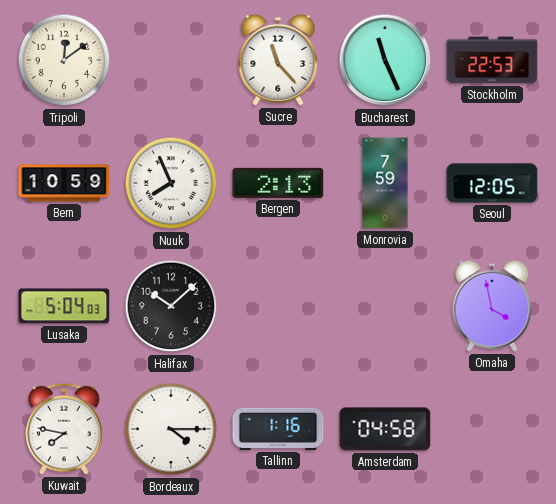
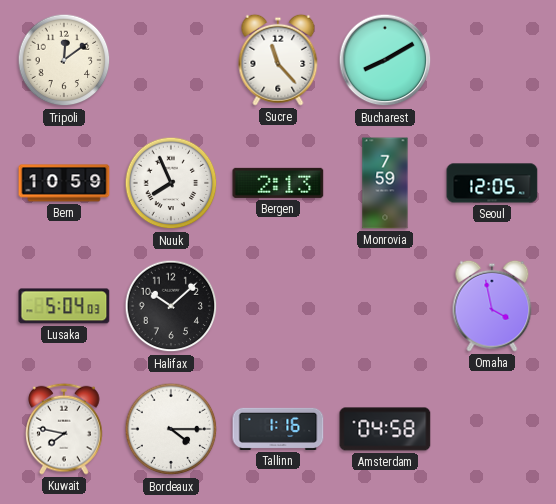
Bucharest: 11:26 -> 8:10
Stockholm: 22:53 -> none
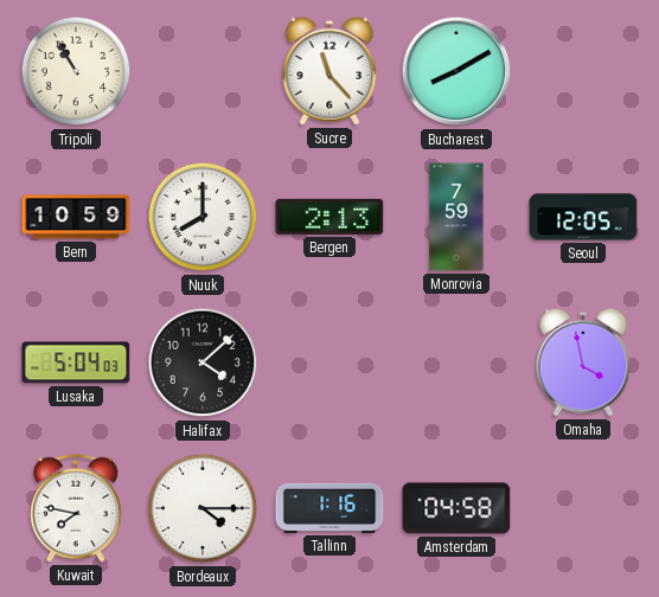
Tripoli: 12:09 -> 10:55
Nuuk: 7:56 -> 8:00
Halifax: 10:08 -> 4:08
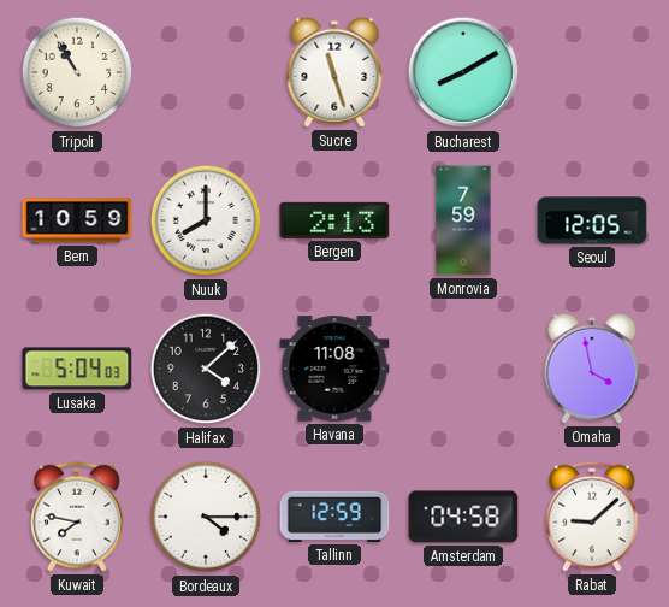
Sucre: 11:23 -> 11:27
Havana: none -> 11:08
Tallinn: 1:16 -> 12:59
Rabat: none -> 9:08
